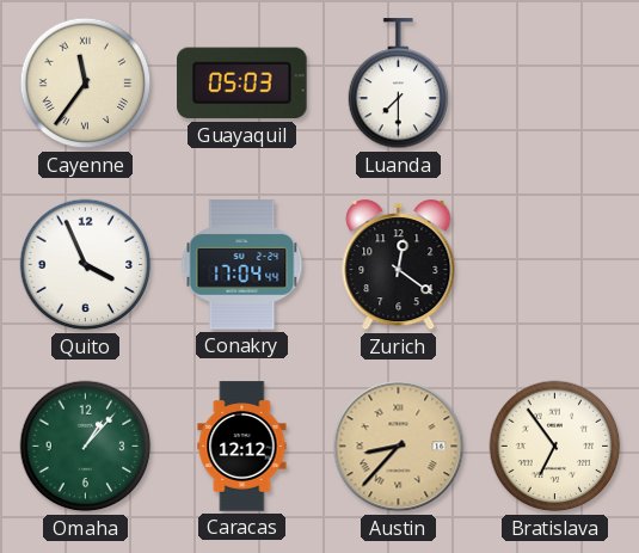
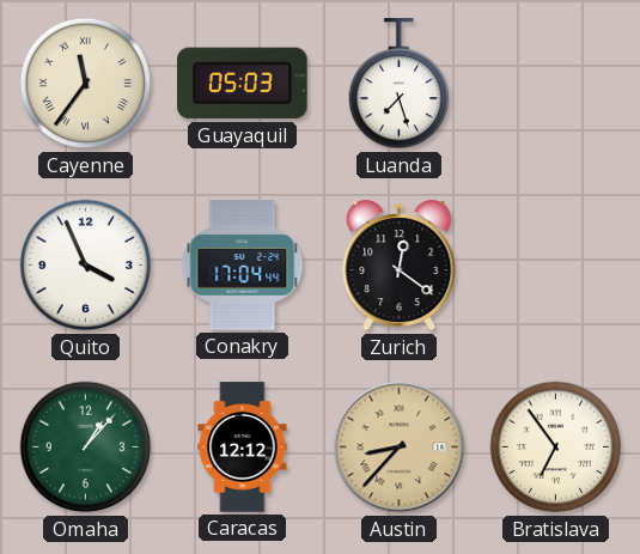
Luanda: 7:30 -> 7:27
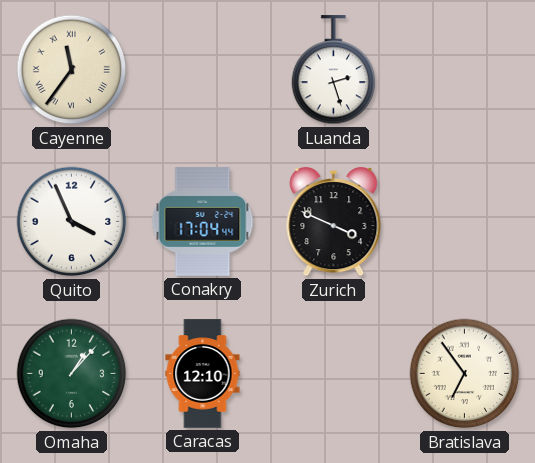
Guayaquil: 05:03 -> none
Luanda: 7:27 -> 2:27
Zurich: 12:21 -> 3:49
Caracas: 12:12 -> 12:10
Austin: 8:37 -> none
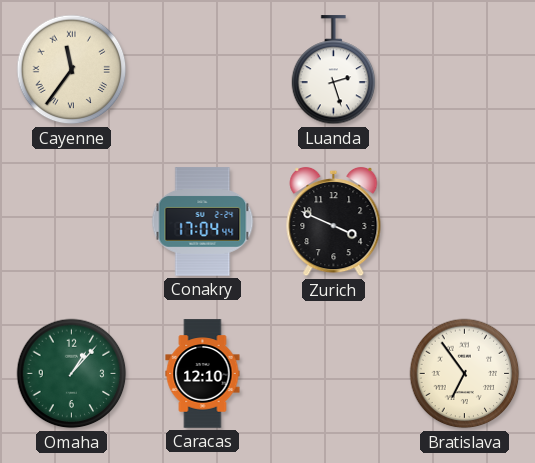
Quito: 3:56 -> none
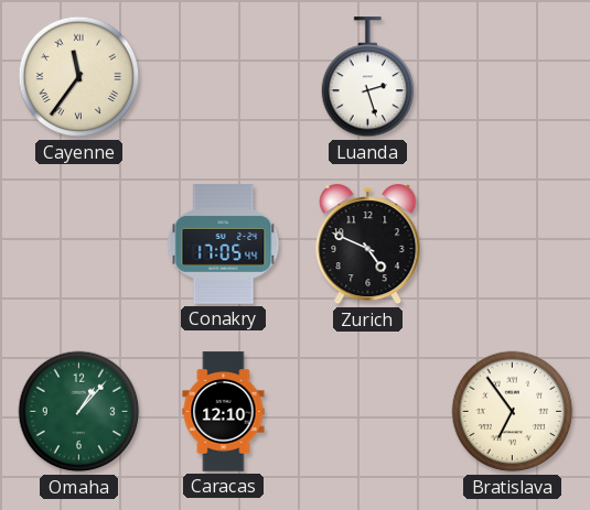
Conakry: 17:04 -> 17:05
Zurich: 3:49 -> 4:49
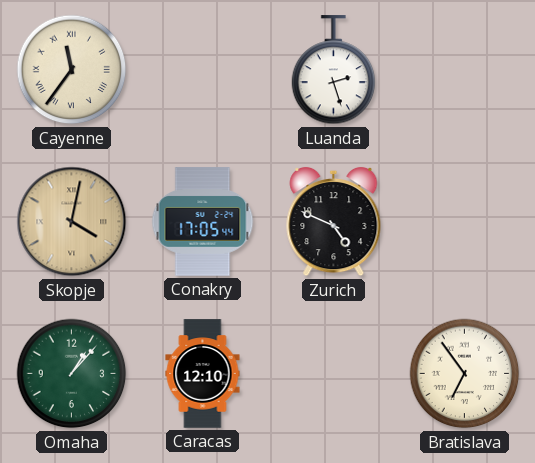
Skopje: none -> 4:02
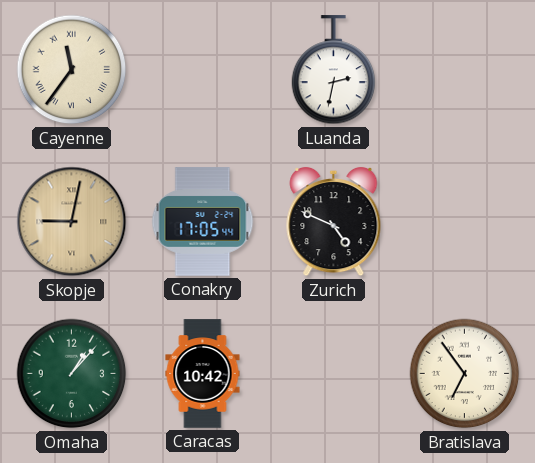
Luanda: 2:27 -> 2:32
Skopje: 4:02 -> 9:02
Caracas: 12:10 -> 10:42
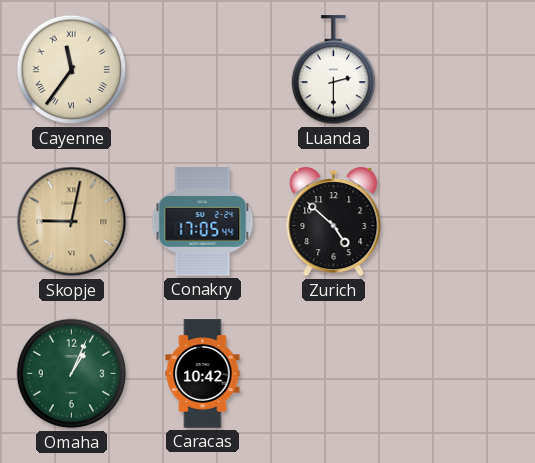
Luanda: 2:32 -> 2:30
Zurich: 4:49 -> 4:52
Omaha: 1:07 -> 1:04
Bratislava: 6:54 -> none
